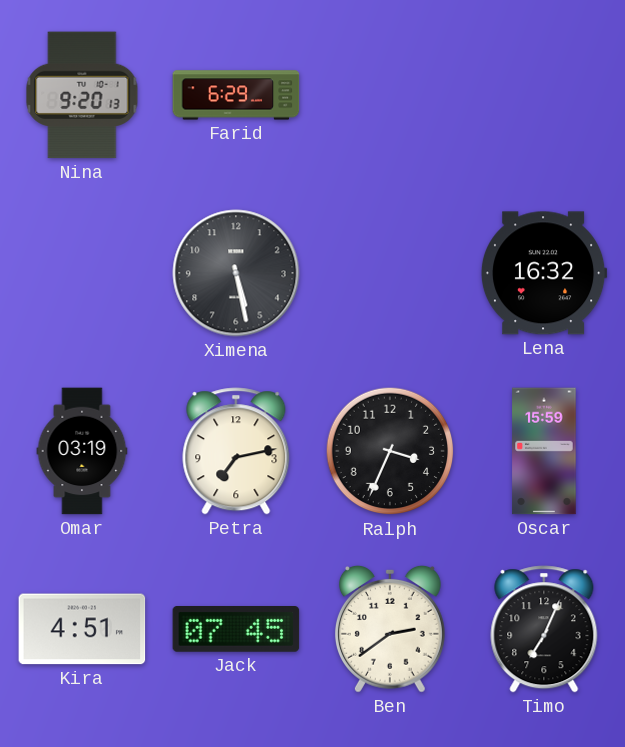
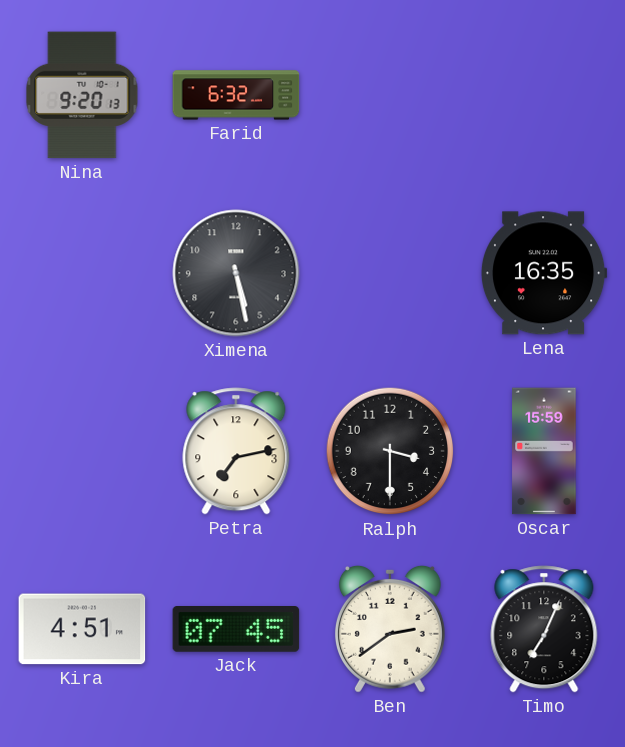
Farid: 6:29 -> 6:32
Lena: 16:32 -> 16:35
Omar: 03:19 -> none
Ralph: 3:34 -> 3:30
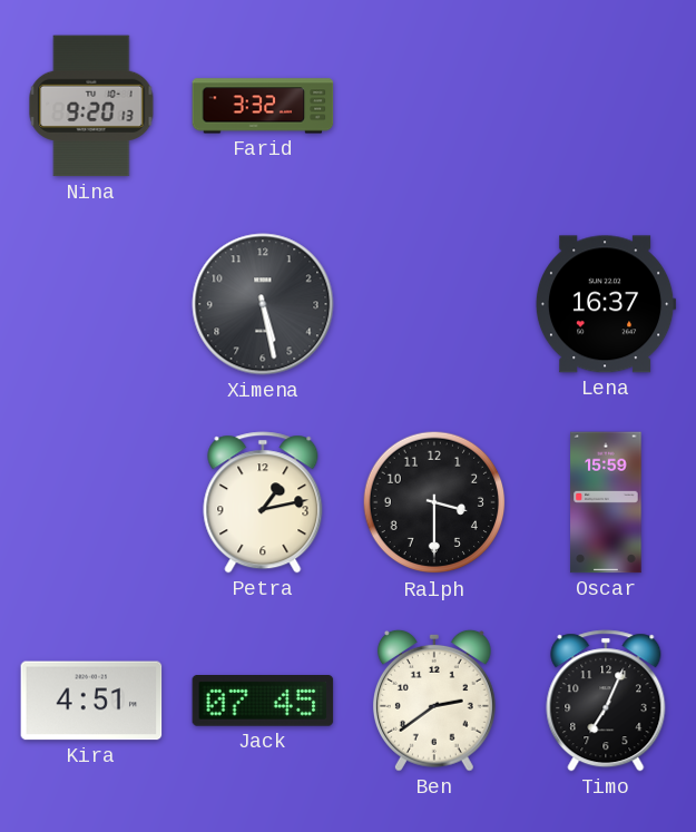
Farid: 6:32 -> 3:32
Lena: 16:35 -> 16:37
Petra: 7:13 -> 1:13
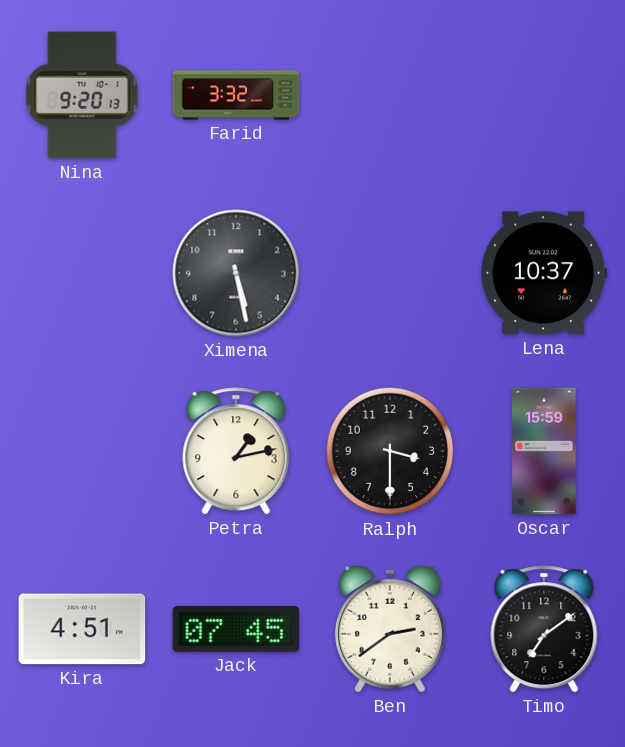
Lena: 16:37 -> 10:37
Timo: 7:04 -> 7:09
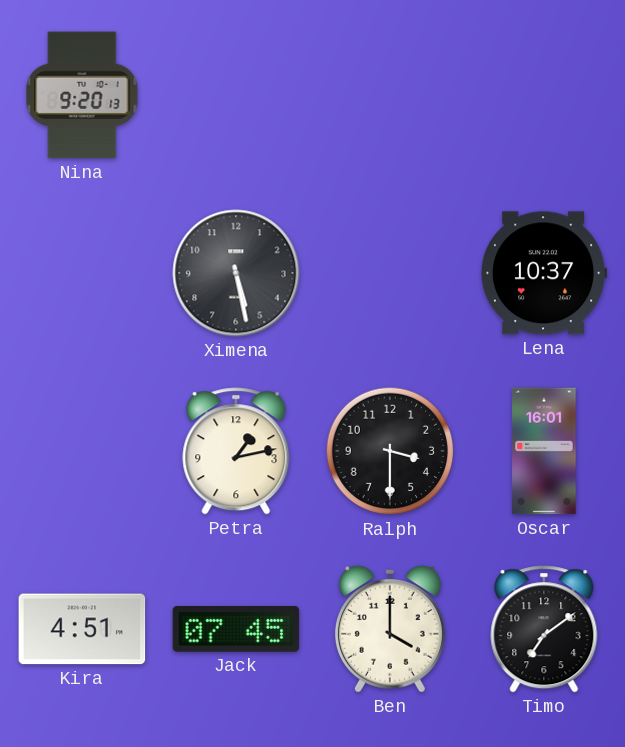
Farid: 3:32 -> none
Oscar: 15:59 -> 16:01
Ben: 2:39 -> 4:00
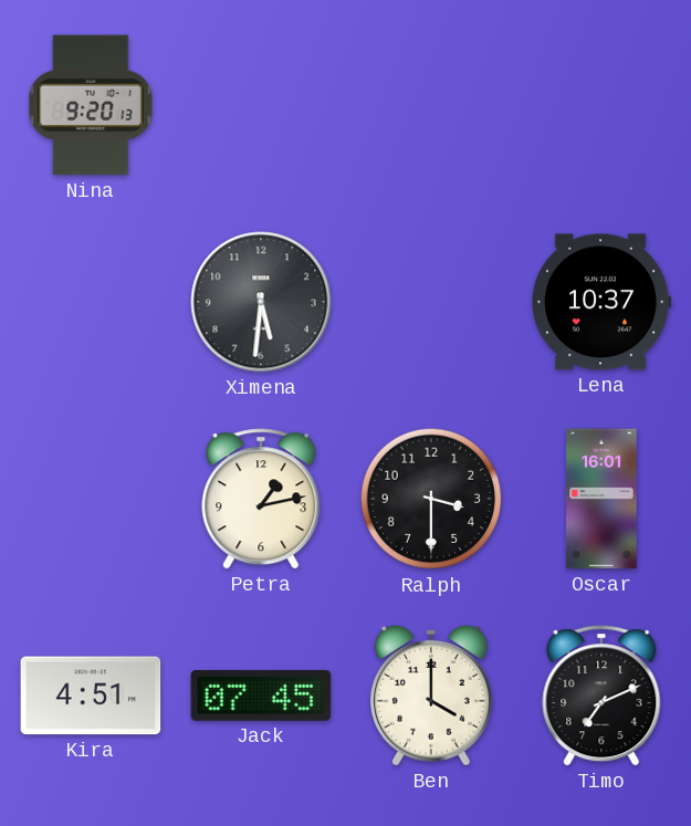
Ximena: 5:28 -> 5:31
Timo: 7:09 -> 7:11
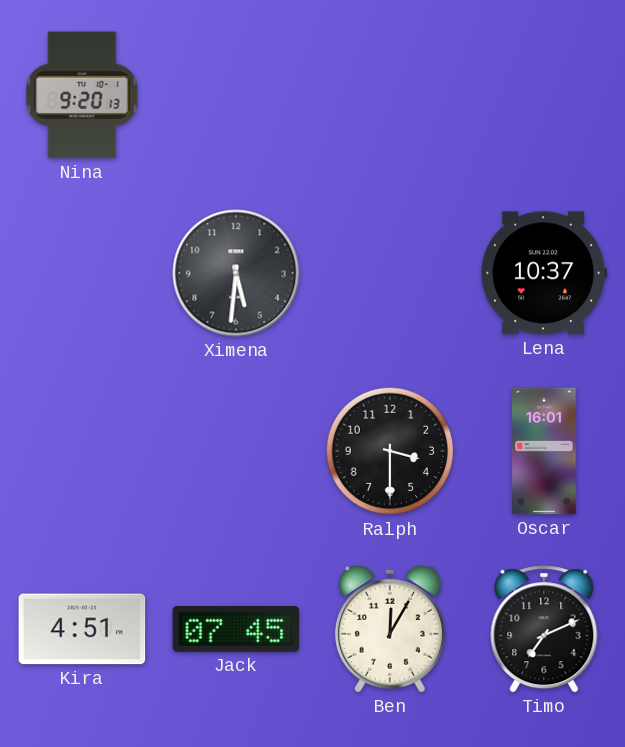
Petra: 1:13 -> none
Ben: 4:00 -> 12:05
